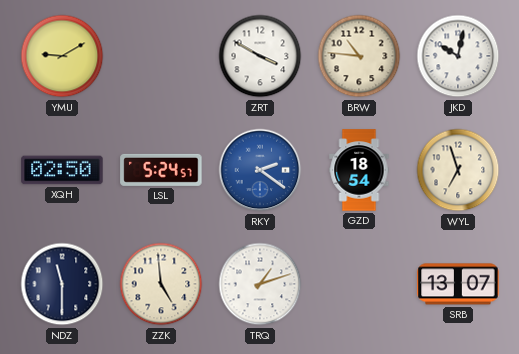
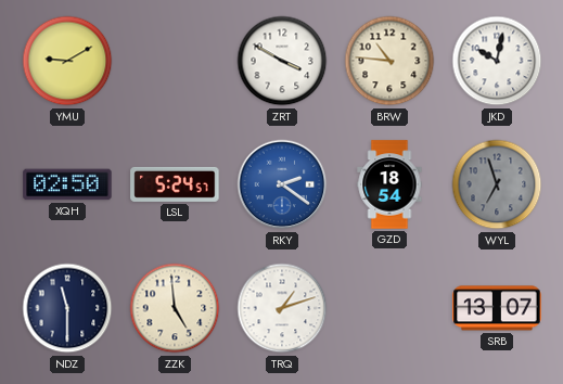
WYL dial: cream -> grey
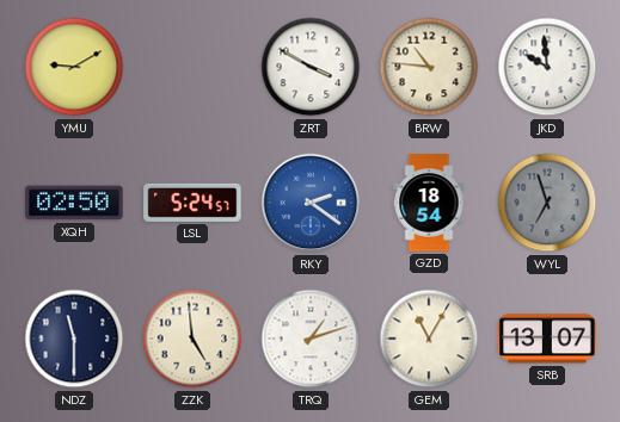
JKD: 10:02 -> 9:59
GEM: none -> 11:05
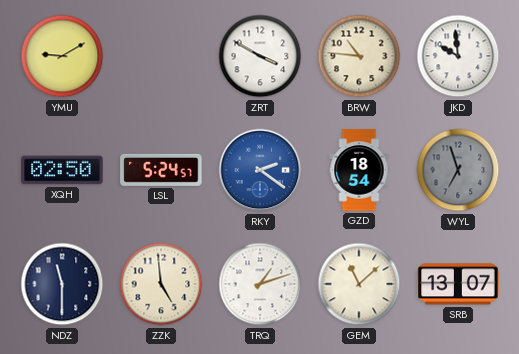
GEM: 11:05 -> 11:08
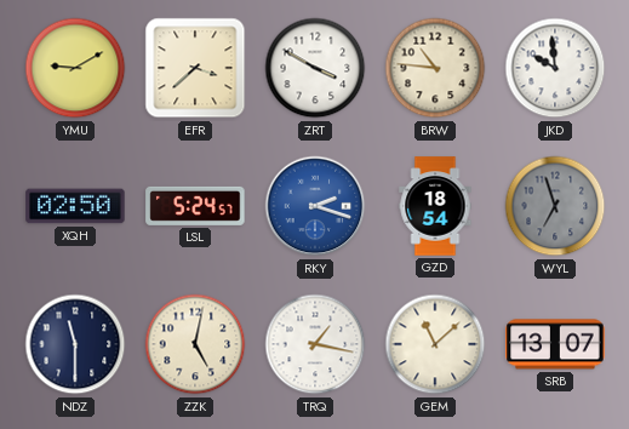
EFR: none -> 3:38
RKY: 2:21 -> 2:18
ZZK: 4:59 -> 5:02
TRQ: 1:12 -> 1:17
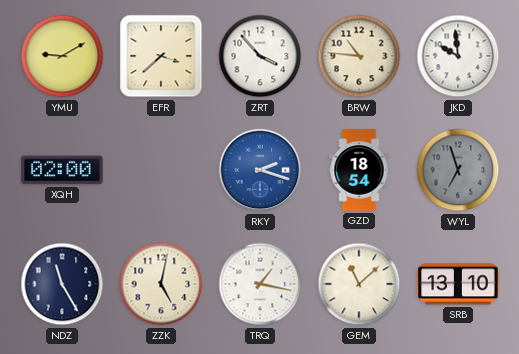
ZRT: 3:50 -> 3:53
XQH: 02:50 -> 02:00
LSL: 5:24 -> none
NDZ: 11:30 -> 11:25
SRB: 13:07 -> 13:10
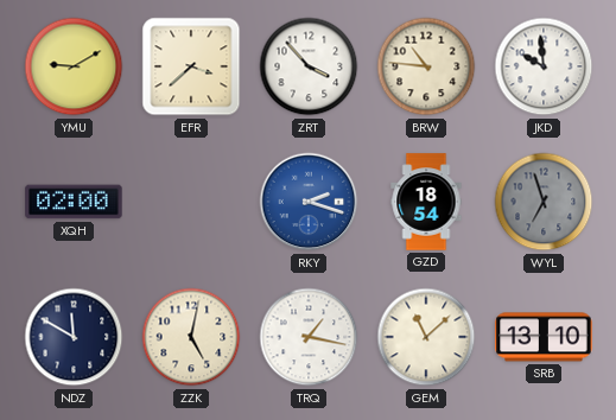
NDZ: 11:25 -> 11:50
